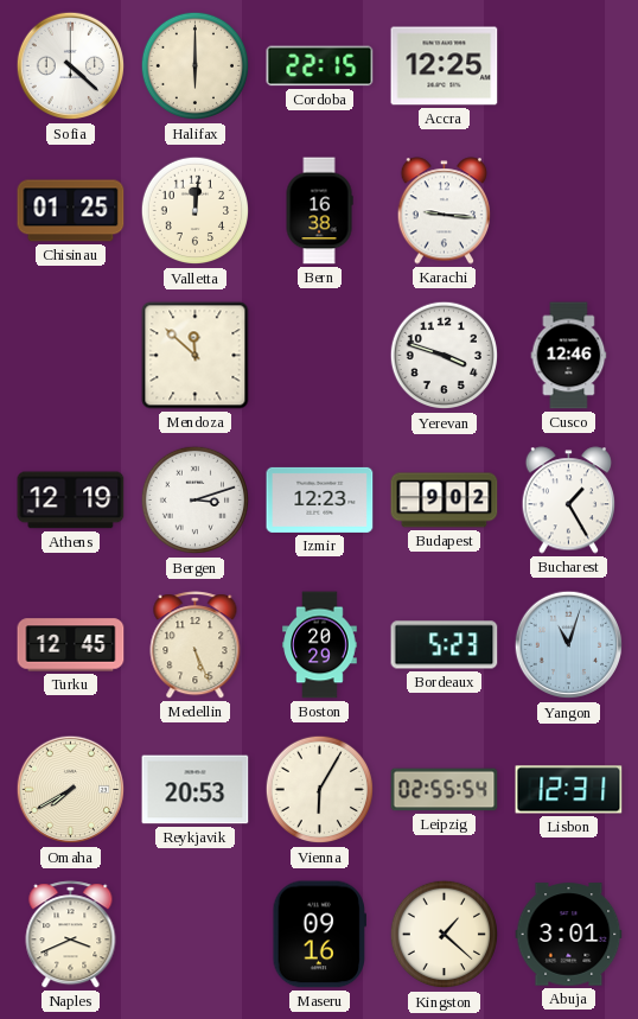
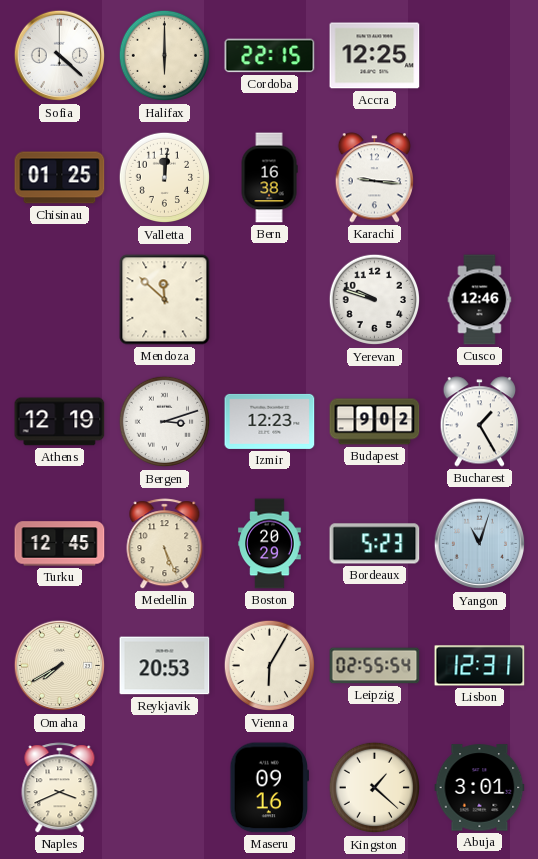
Yerevan: 3:48 -> 9:48
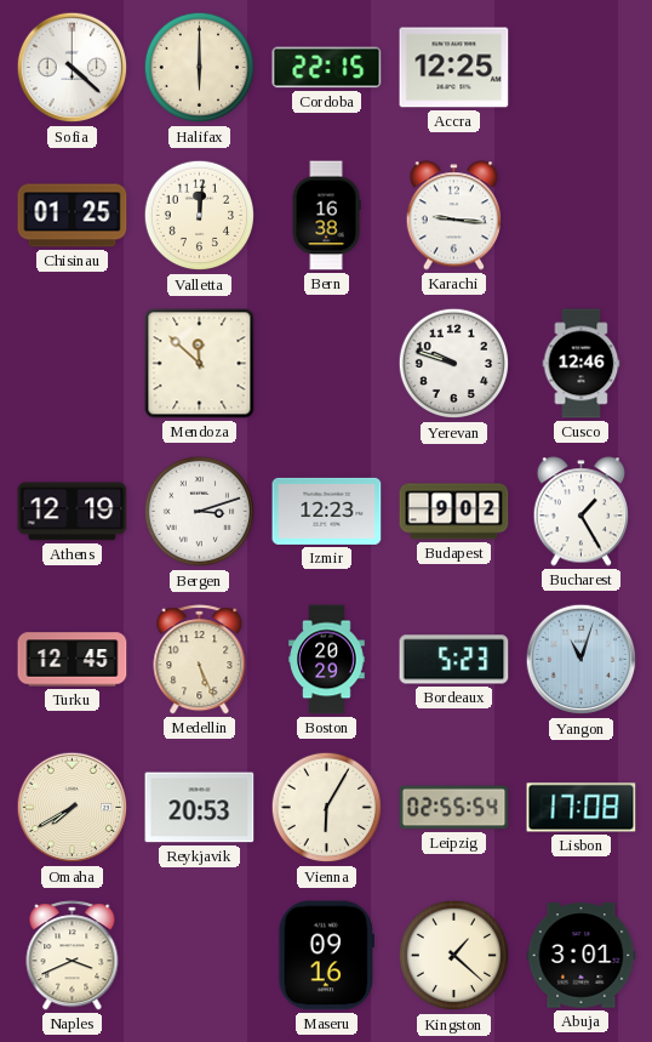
Lisbon: 12:31 -> 17:08
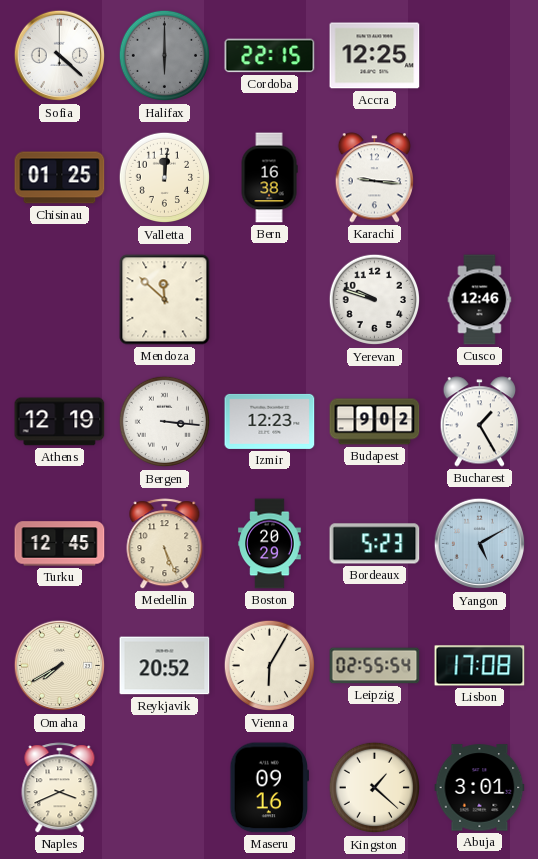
Halifax dial: cream -> grey
Bergen: 3:12 -> 3:16
Yangon: 11:03 -> 5:10
Reykjavik: 20:53 -> 20:52
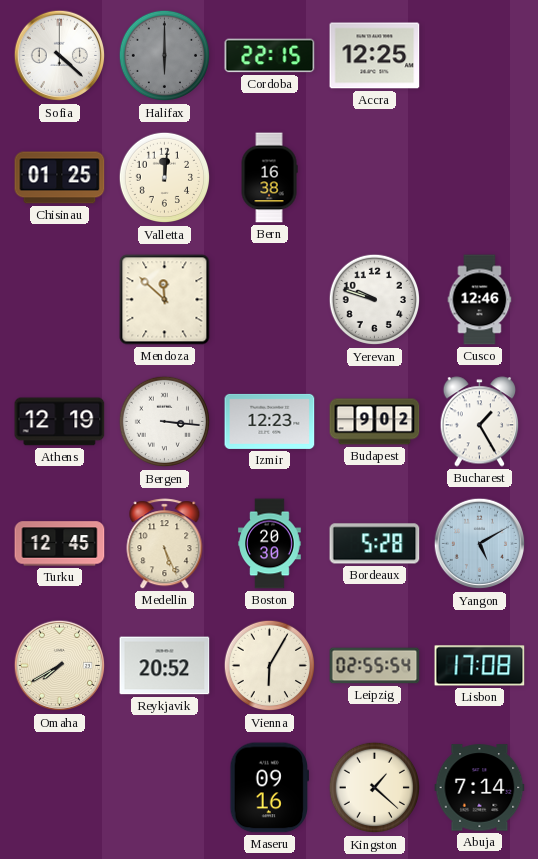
Karachi: 9:16 -> none
Boston: 20:29 -> 20:30
Bordeaux: 5:23 -> 5:28
Naples: 3:41 -> none
Abuja: 3:01 -> 7:14
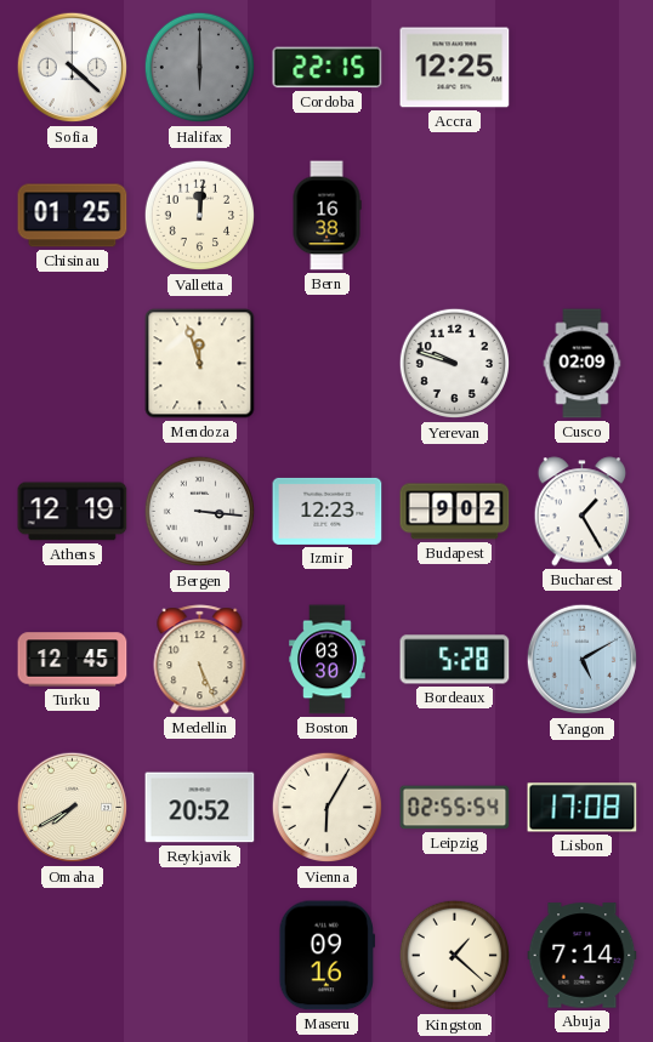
Mendoza: 11:52 -> 11:57
Cusco: 12:46 -> 02:09
Boston: 20:30 -> 03:30
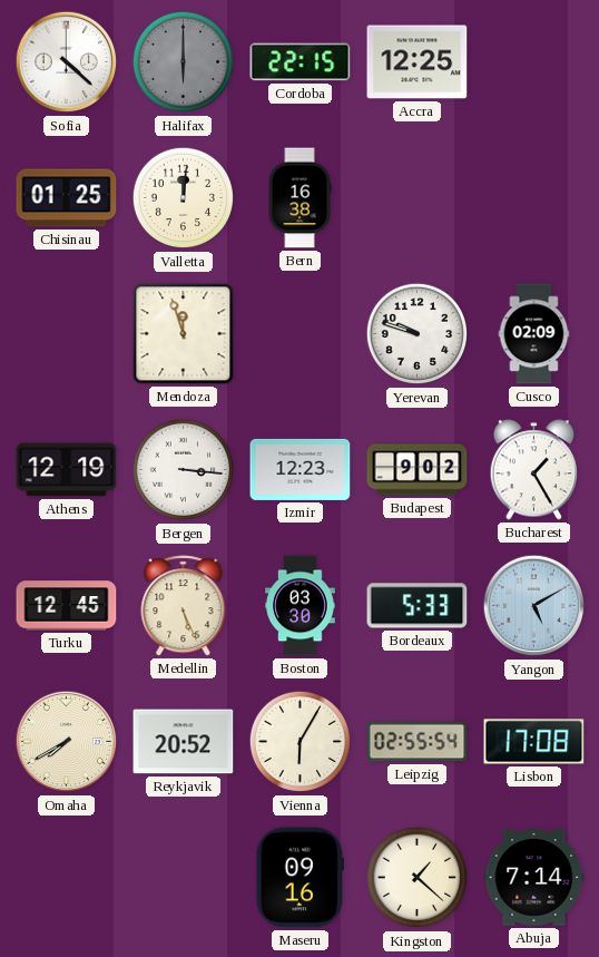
Bordeaux: 5:28 -> 5:33
